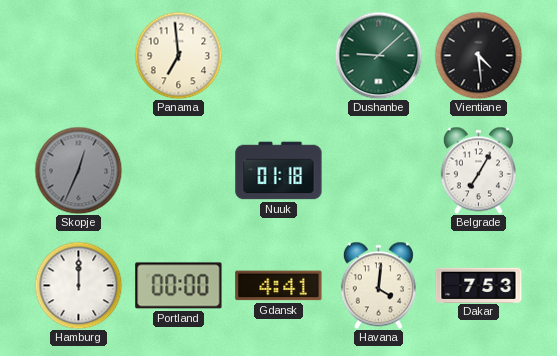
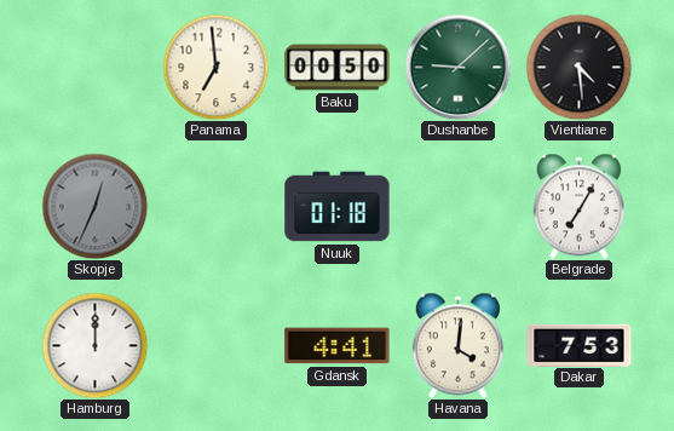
Baku: none -> 00:50
Portland: 00:00 -> none
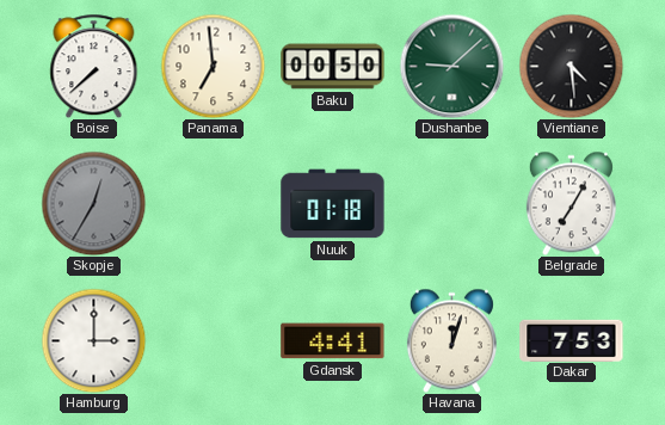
Boise: none -> 7:38
Skopje: 12:34 -> 12:35
Hamburg: 12:00 -> 3:00
Havana: 4:01 -> 12:03
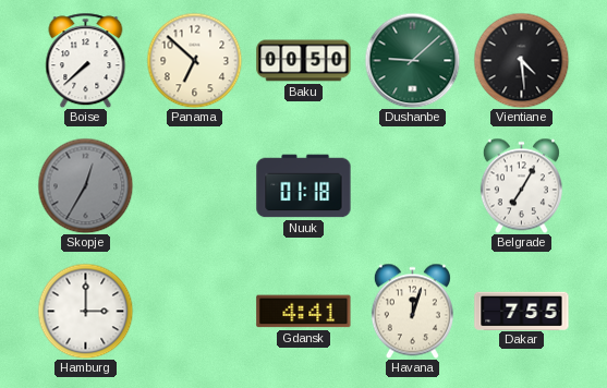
Panama: 6:59 -> 6:52
Dakar: 7:53 -> 7:55
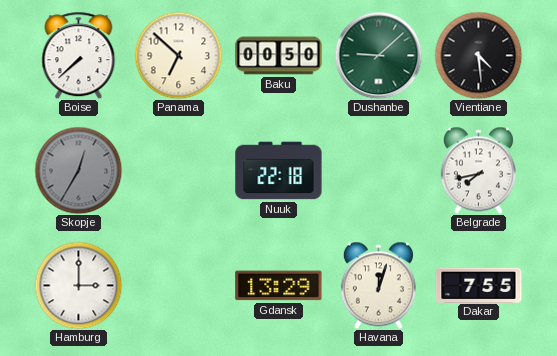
Nuuk: 01:18 -> 22:18
Belgrade: 7:05 -> 7:43
Gdansk: 4:41 -> 13:29
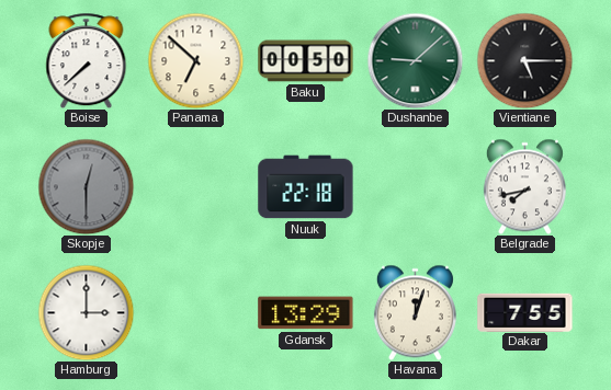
Vientiane: 4:29 -> 5:15
Skopje: 12:35 -> 12:30
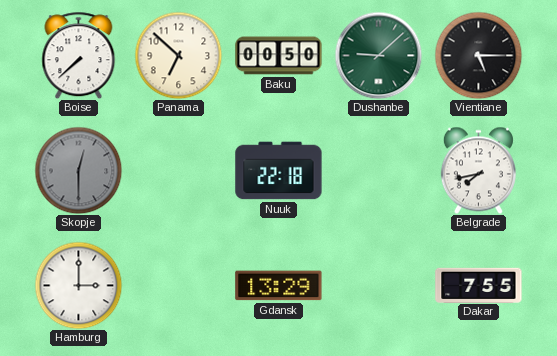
Havana: 12:03 -> none
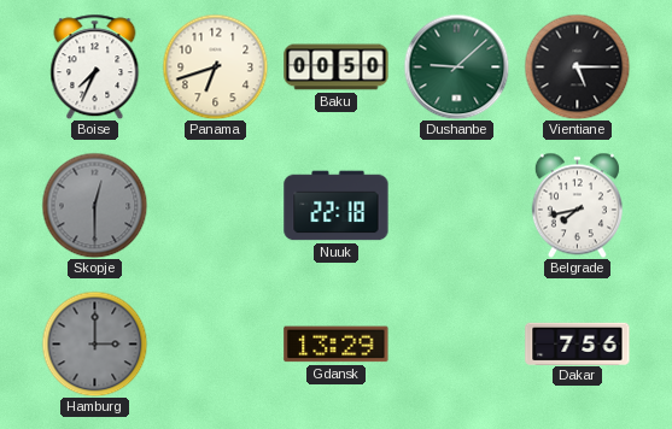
Boise: 7:38 -> 7:34
Panama: 6:52 -> 6:42
Hamburg dial: white -> grey
Dakar: 7:55 -> 7:56
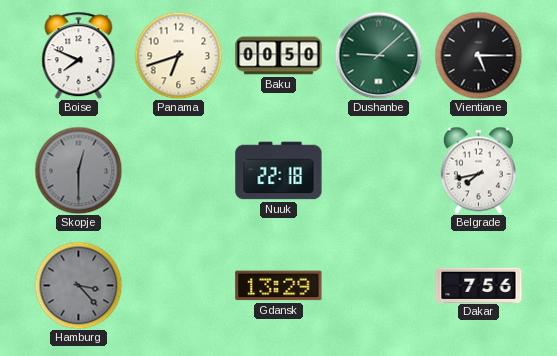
Boise: 7:34 -> 7:49
Hamburg: 3:00 -> 3:23
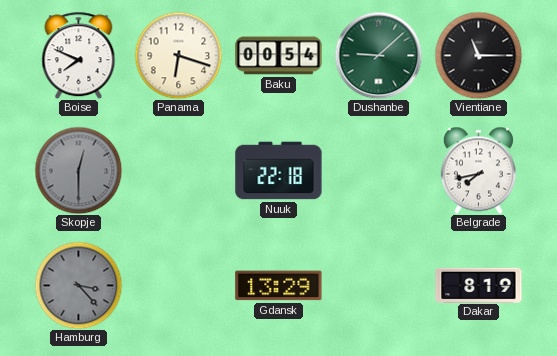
Panama: 6:42 -> 6:18
Baku: 00:50 -> 00:54
Vientiane: 5:15 -> 11:15
Dakar: 7:56 -> 8:19
